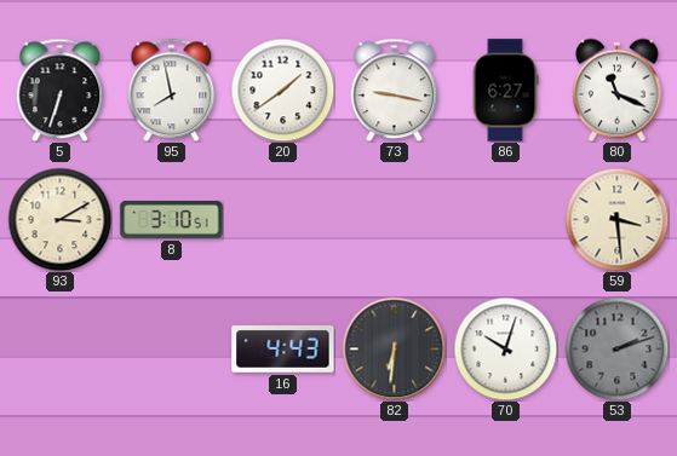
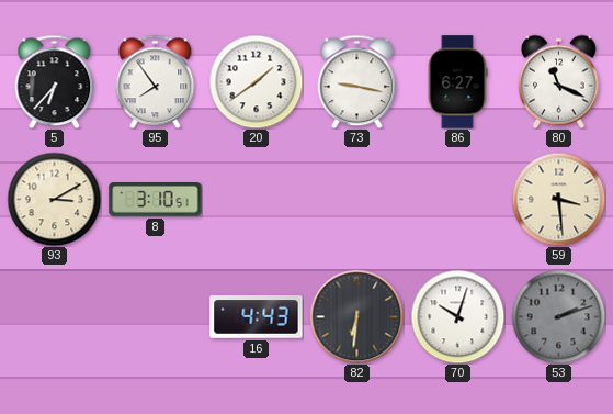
5: 6:33 -> 6:37
95: 7:58 -> 7:54
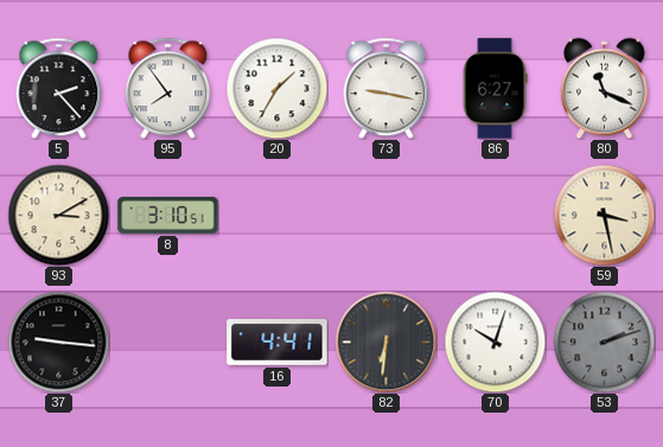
5: 6:37 -> 2:23
20: 1:39 -> 1:35
59: 3:29 -> 3:28
37: none -> 9:16
16: 4:43 -> 4:41
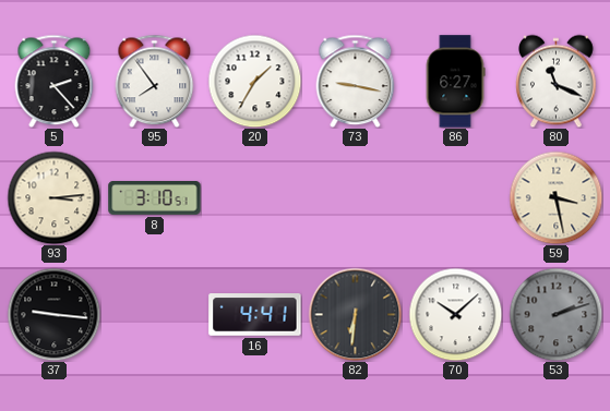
93: 3:10 -> 3:14
70: 10:03 -> 10:08
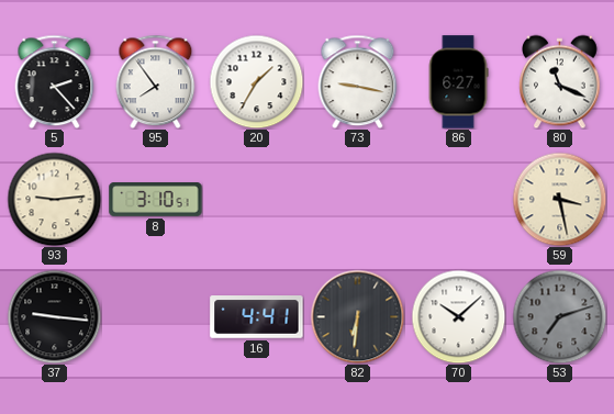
93: 3:14 -> 9:14
53: 2:12 -> 7:12
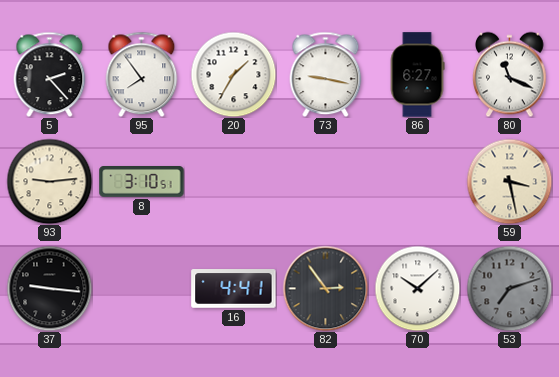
82: 6:31 -> 2:54
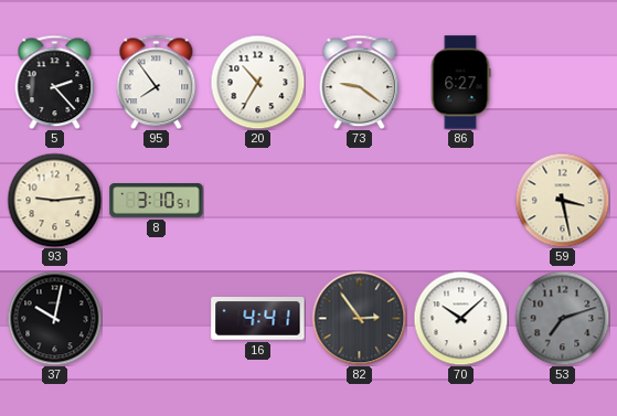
20: 1:35 -> 10:35
73: 9:17 -> 9:21
80: 11:19 -> none
37: 9:16 -> 10:02
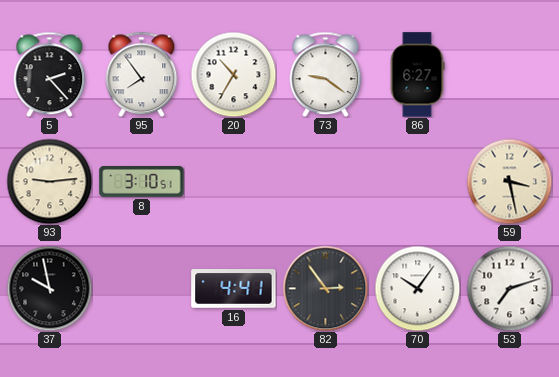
37: 10:02 -> 9:58
70: 10:08 -> 10:06
53 dial: grey -> white
